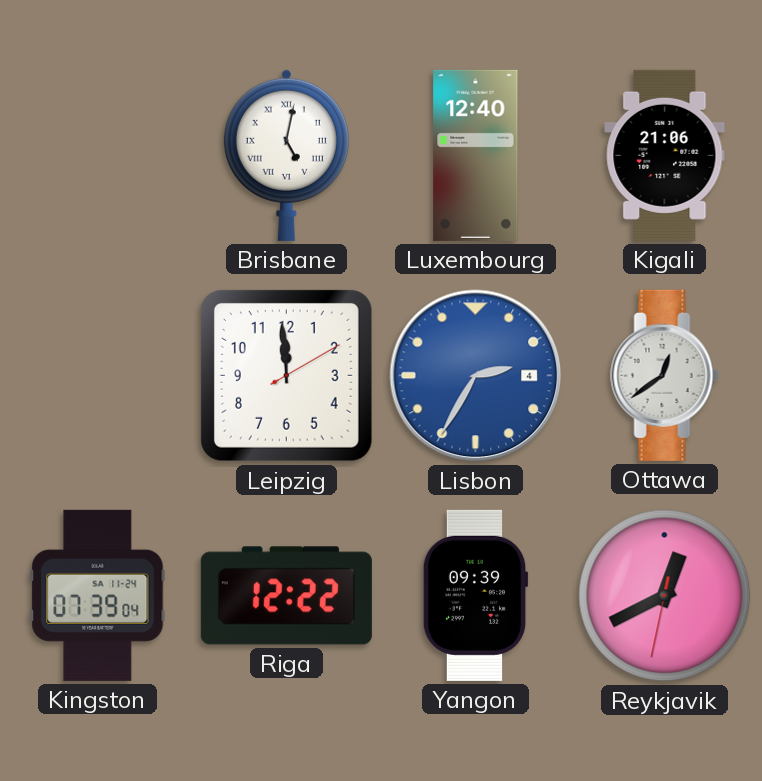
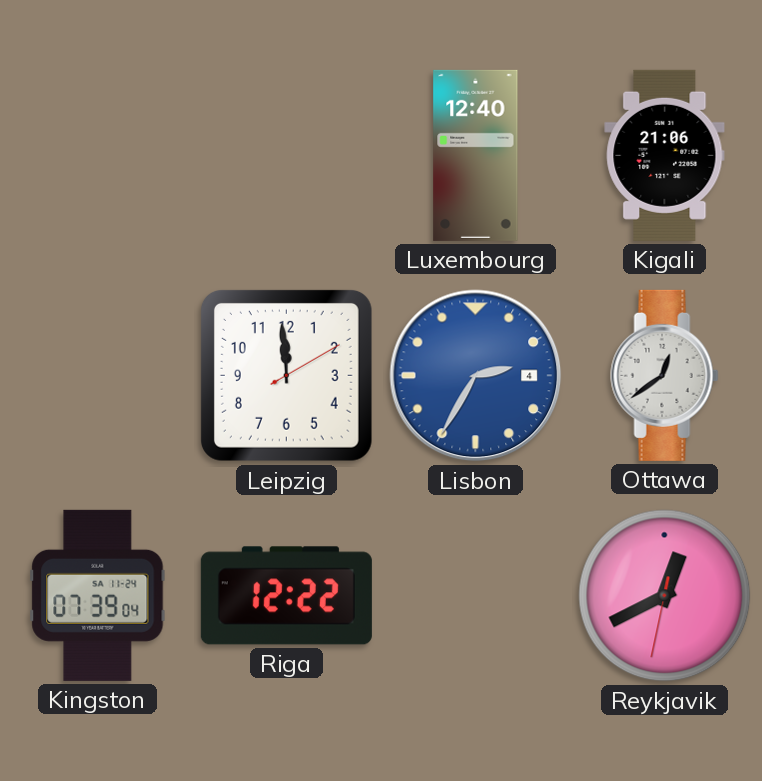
Brisbane: 5:02 -> none
Yangon: 09:39 -> none
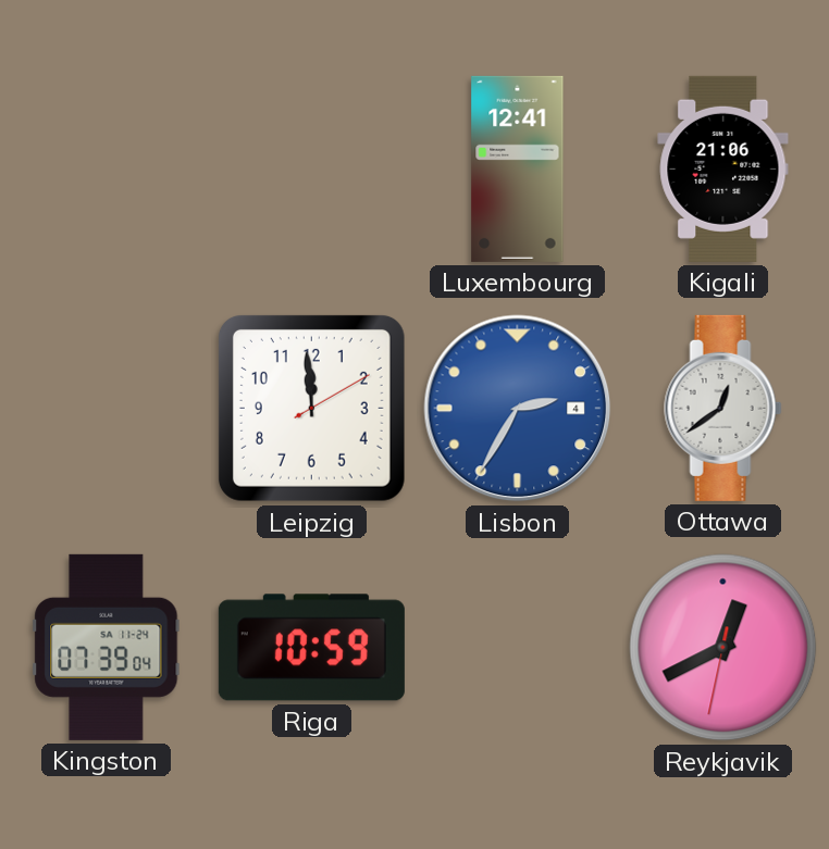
Luxembourg: 12:40 -> 12:41
Riga: 12:22 -> 10:59
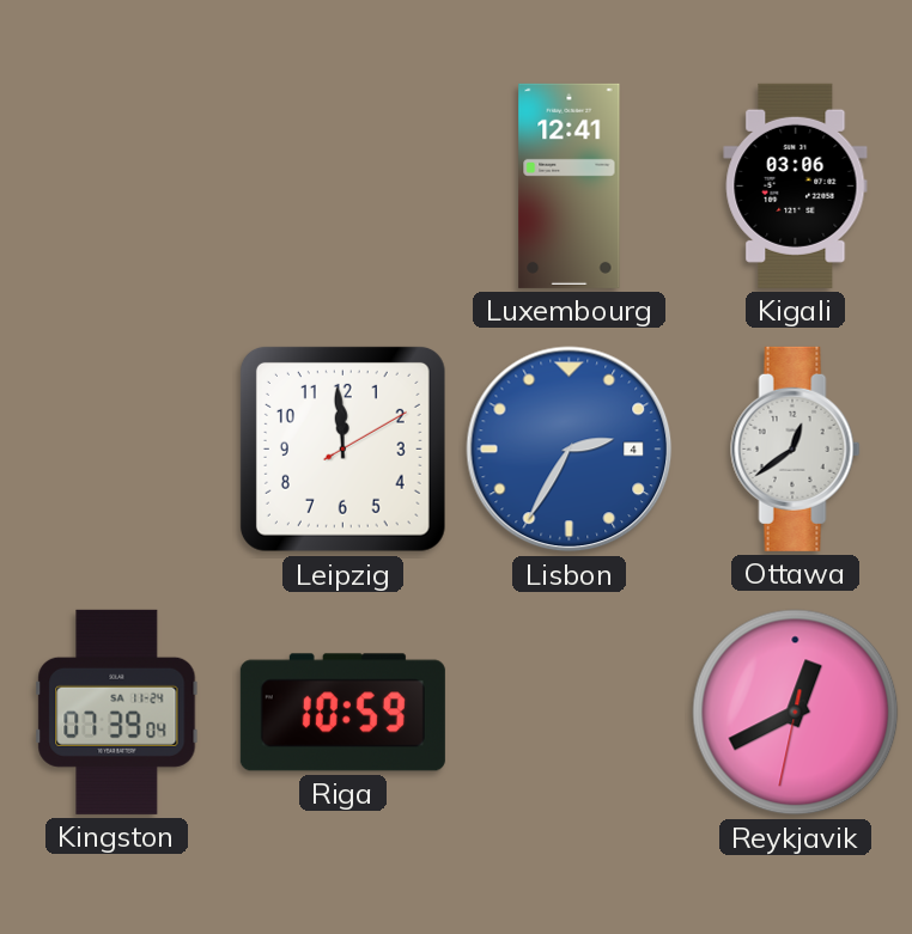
Kigali: 21:06 -> 03:06
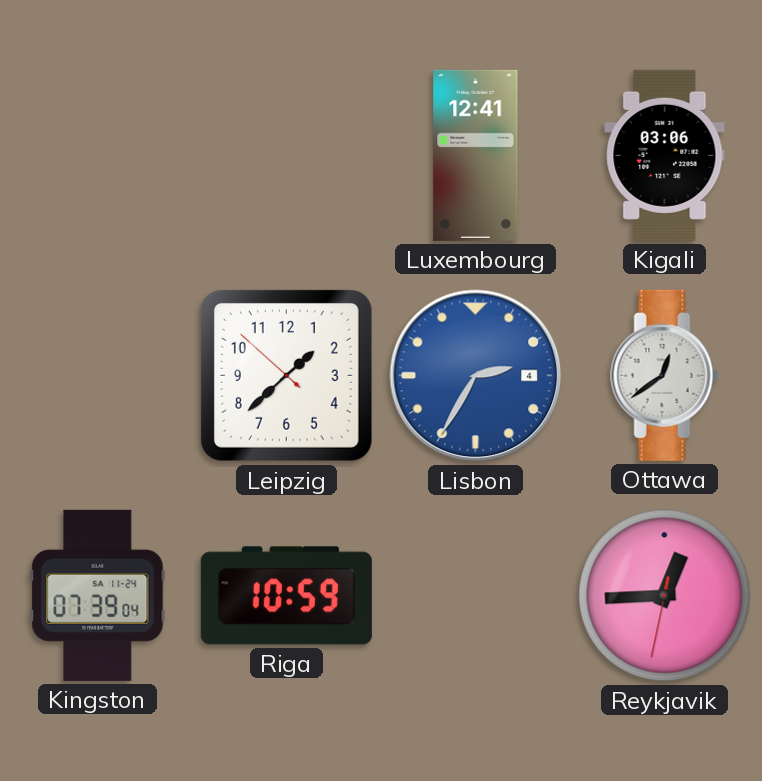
Leipzig: 11:59 -> 1:37
Reykjavik: 12:40 -> 12:44
